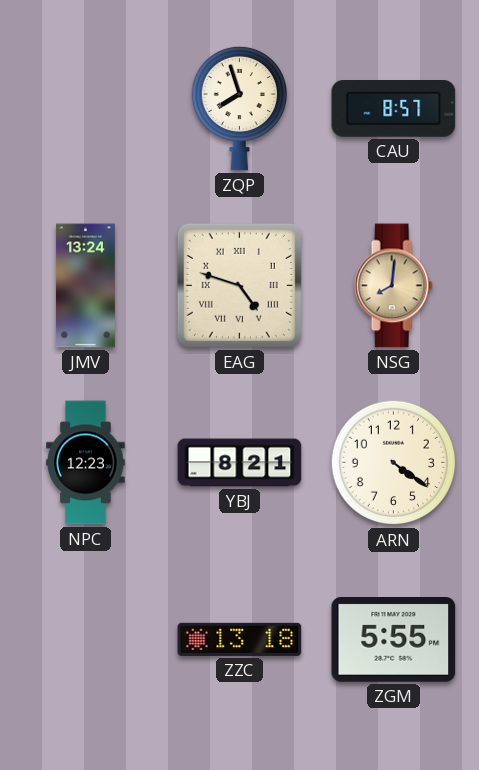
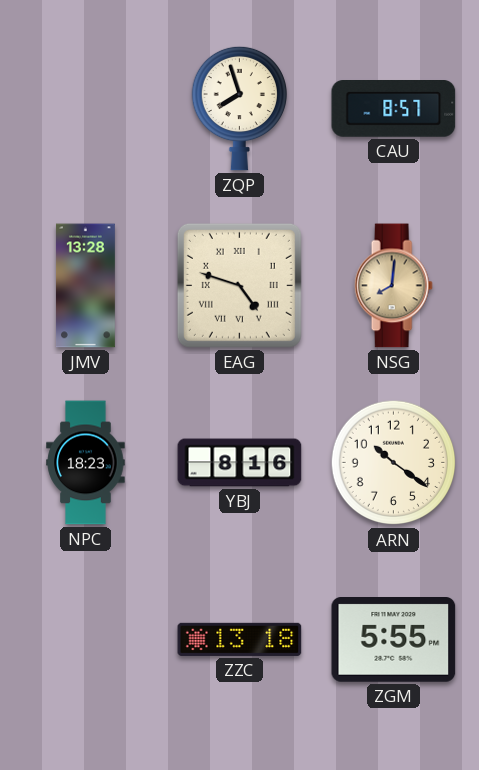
JMV: 13:24 -> 13:28
NPC: 12:23 -> 18:23
YBJ: 8:21 -> 8:16
ARN: 4:21 -> 10:21
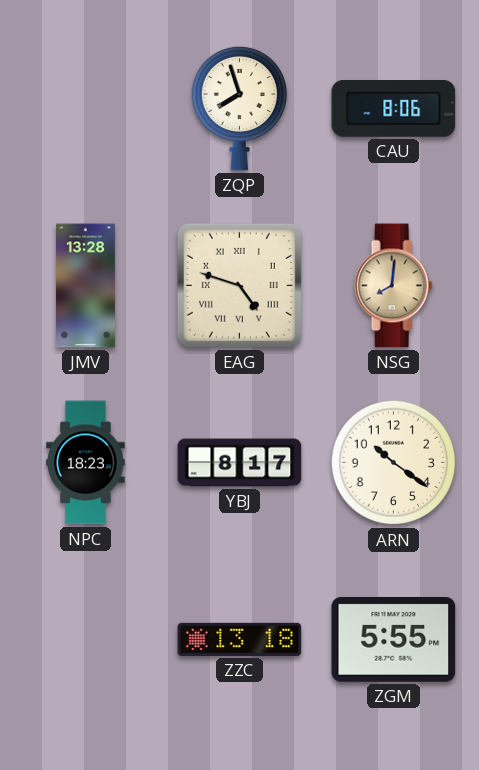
CAU: 8:57 -> 8:06
YBJ: 8:16 -> 8:17
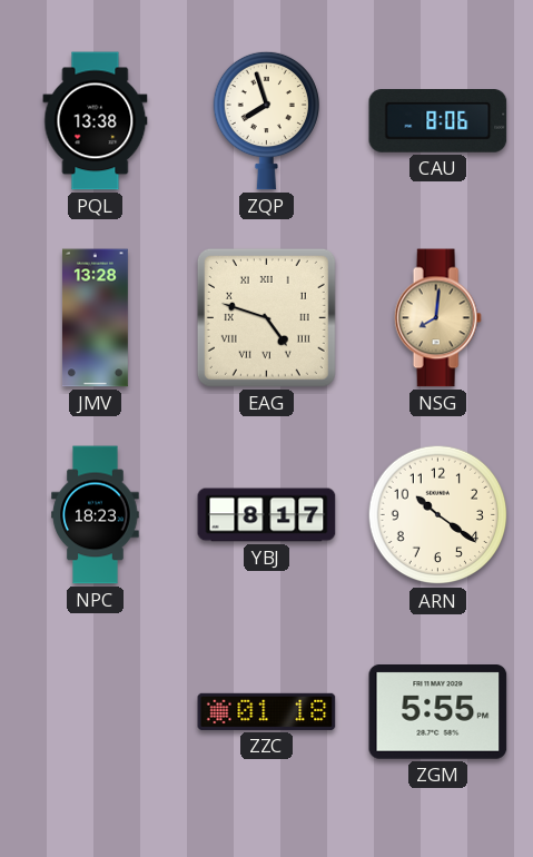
PQL: none -> 13:38
ZZC: 13:18 -> 01:18
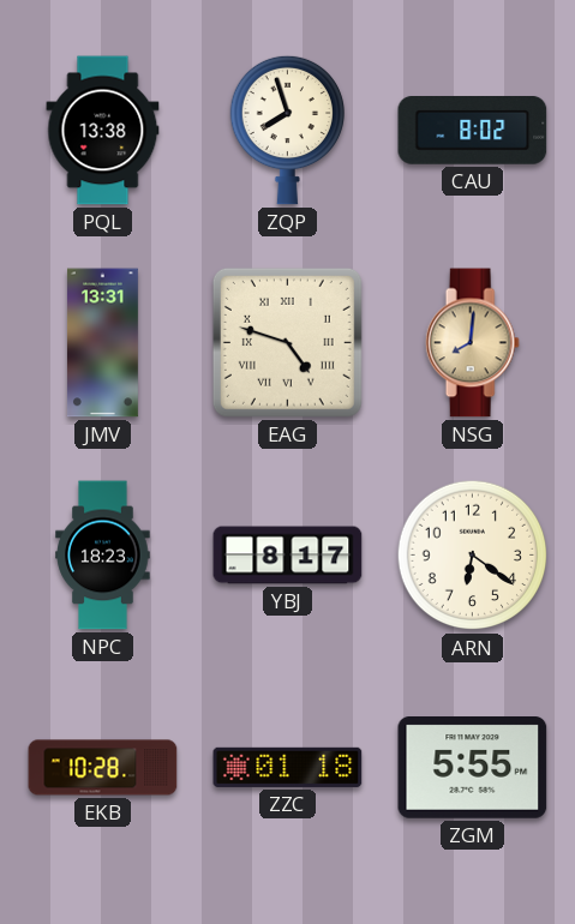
CAU: 8:06 -> 8:02
JMV: 13:28 -> 13:31
ARN: 10:21 -> 6:21
EKB: none -> 10:28
